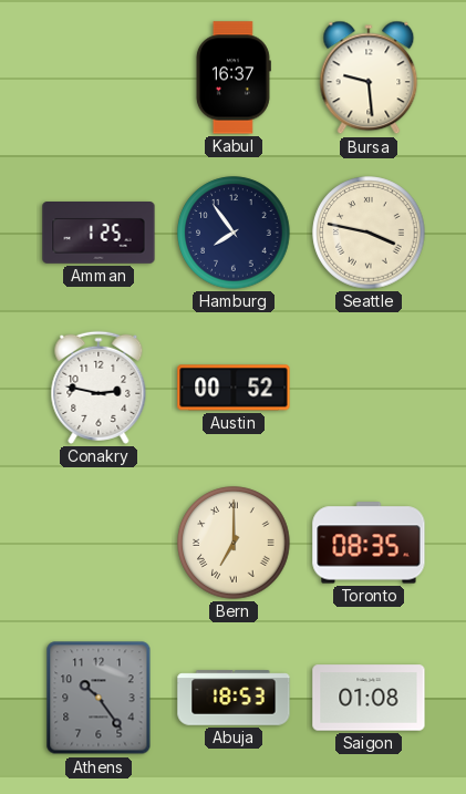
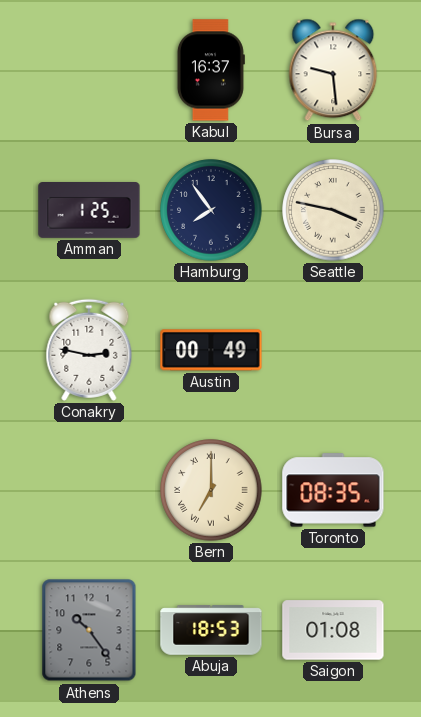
Austin: 00:52 -> 00:49
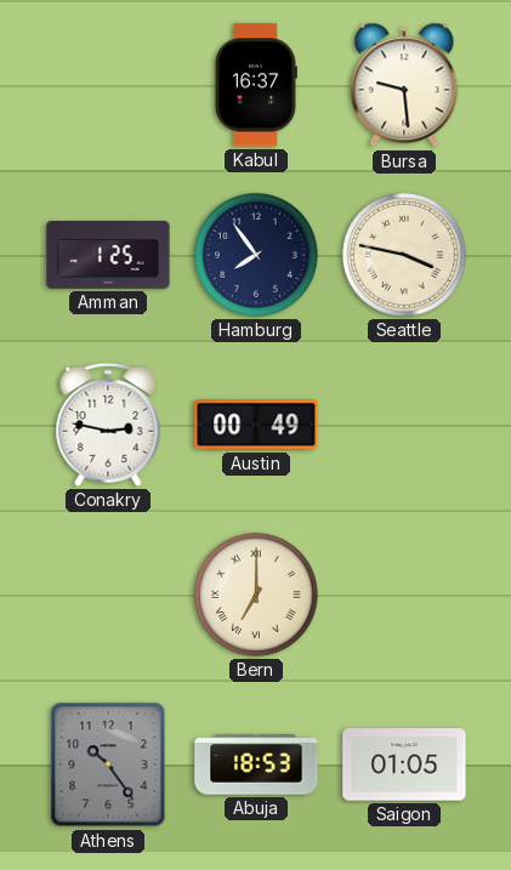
Toronto: 08:35 -> none
Saigon: 01:08 -> 01:05
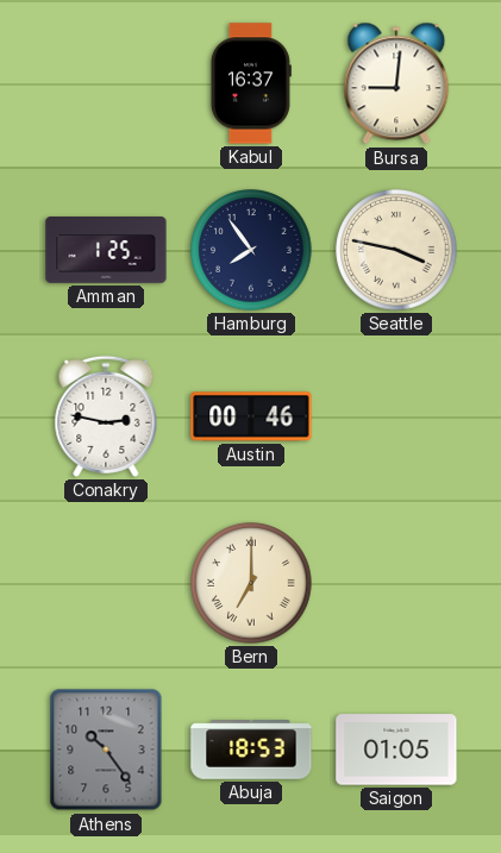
Bursa: 9:29 -> 9:01
Austin: 00:49 -> 00:46
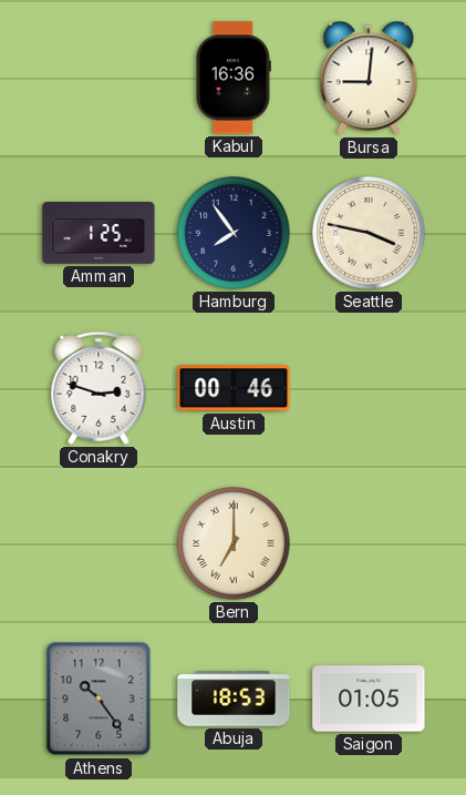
Kabul: 16:37 -> 16:36
Conakry: 2:47 -> 2:48
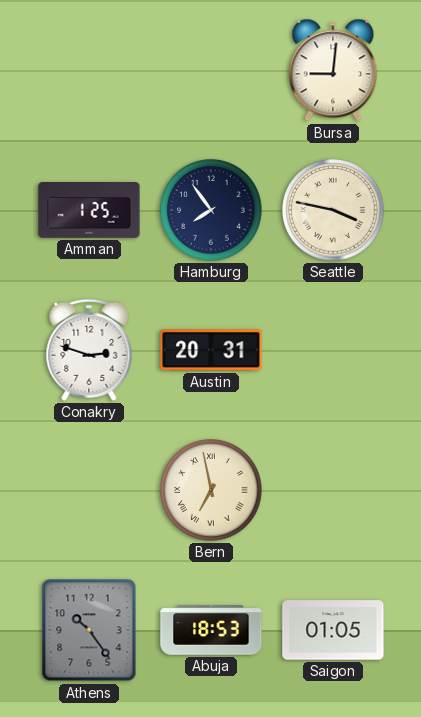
Kabul: 16:36 -> none
Austin: 00:46 -> 20:31
Bern: 7:00 -> 6:58
